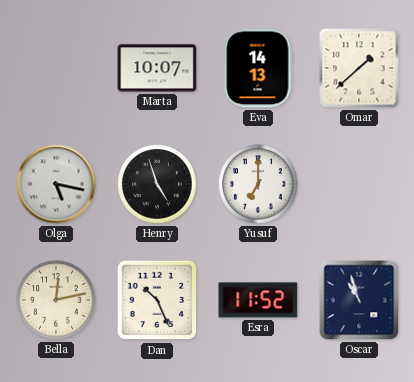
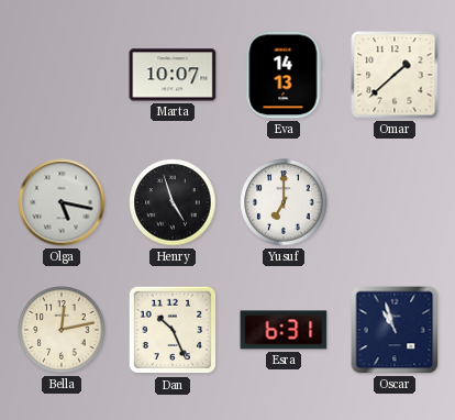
Esra: 11:52 -> 6:31
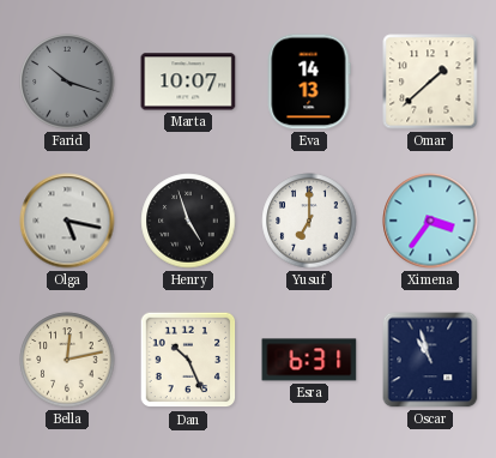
Farid: none -> 10:18
Ximena: none -> 3:36
